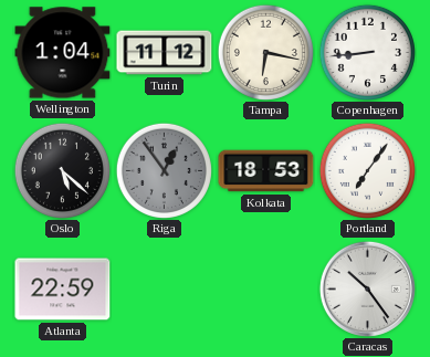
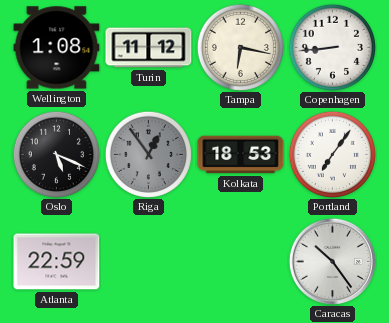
Wellington: 1:04 -> 1:08
Oslo: 5:22 -> 5:19
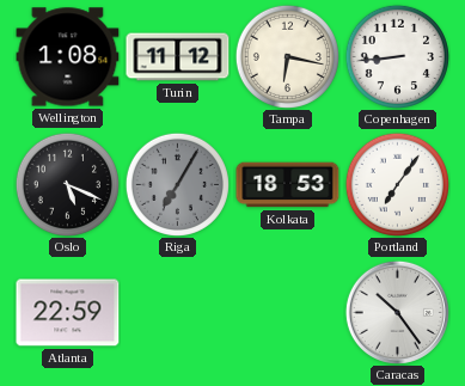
Riga: 12:54 -> 7:05
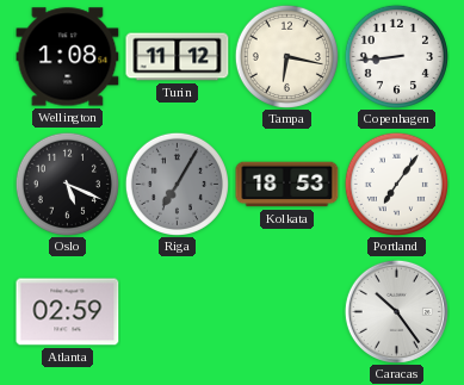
Atlanta: 22:59 -> 02:59
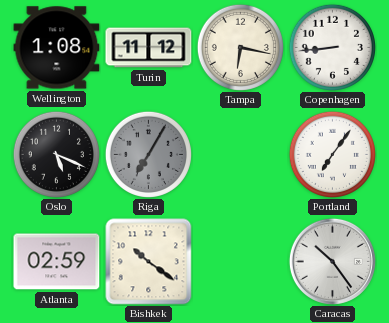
Kolkata: 18:53 -> none
Bishkek: none -> 10:21
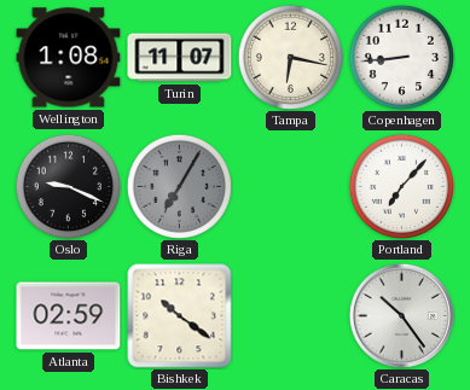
Turin: 11:12 -> 11:07
Oslo: 5:19 -> 9:19
Portland: 7:06 -> 7:07
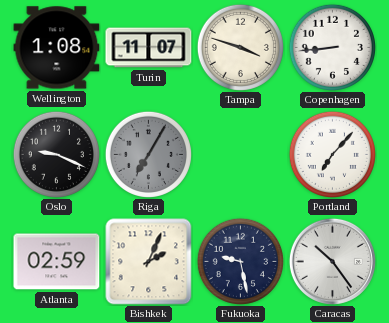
Tampa: 6:17 -> 3:48
Bishkek: 10:21 -> 2:04
Fukuoka: none -> 9:28
